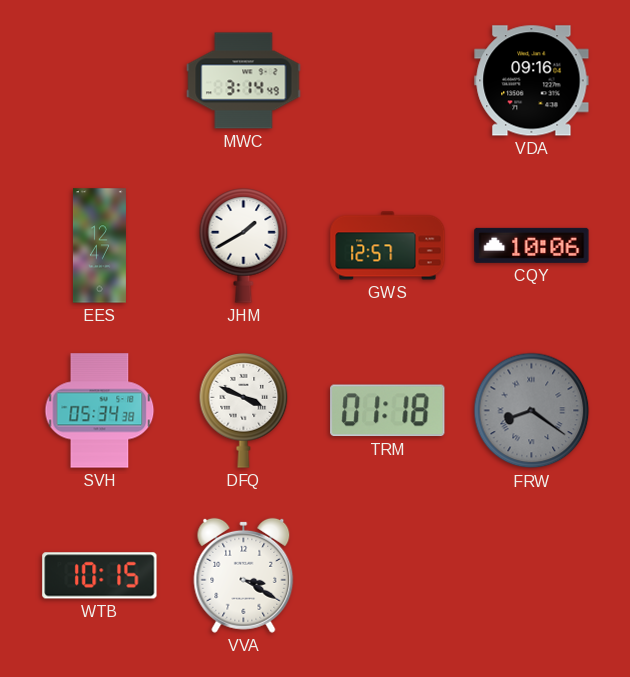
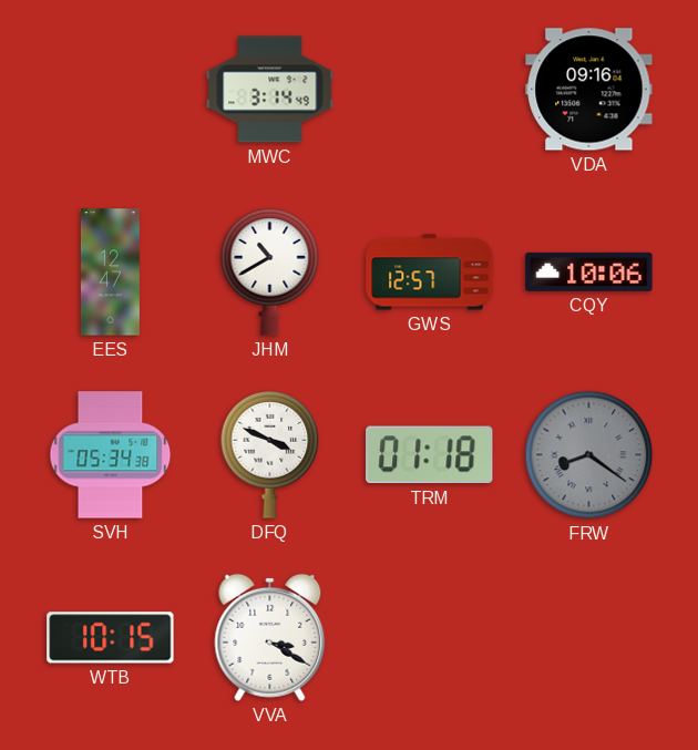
JHM: 1:40 -> 10:40
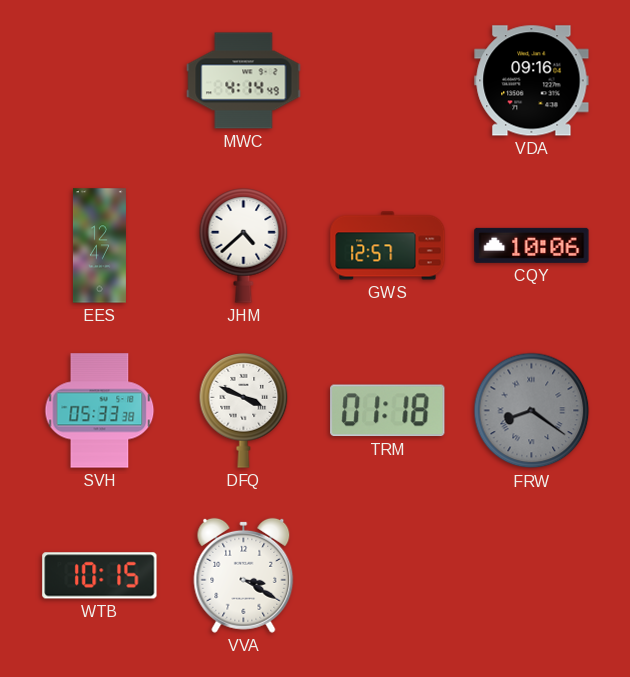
MWC: 3:14 -> 4:14
JHM: 10:40 -> 4:38
SVH: 05:34 -> 05:33
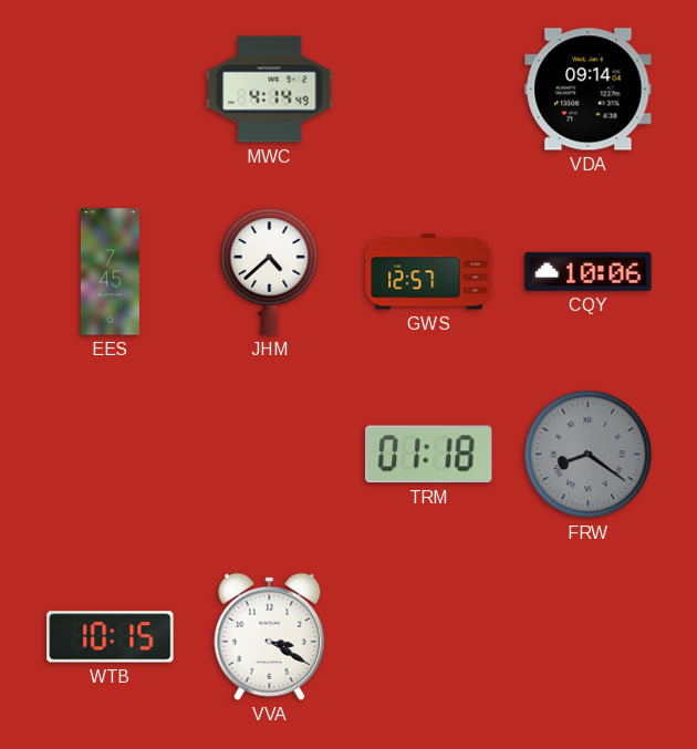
VDA: 09:16 -> 09:14
EES: 12:47 -> 7:45
SVH: 05:33 -> none
DFQ: 3:49 -> none
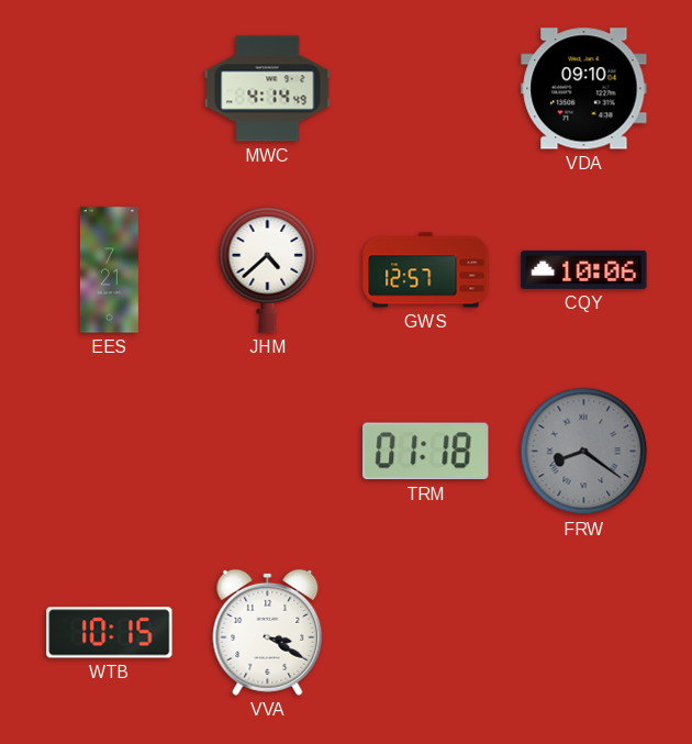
VDA: 09:14 -> 09:10
EES: 7:45 -> 7:21
